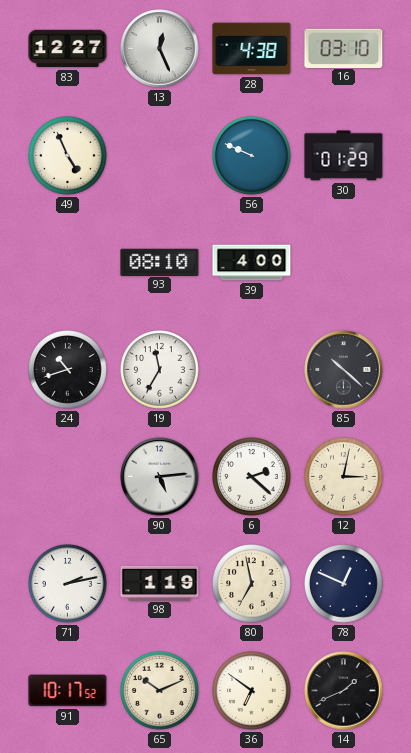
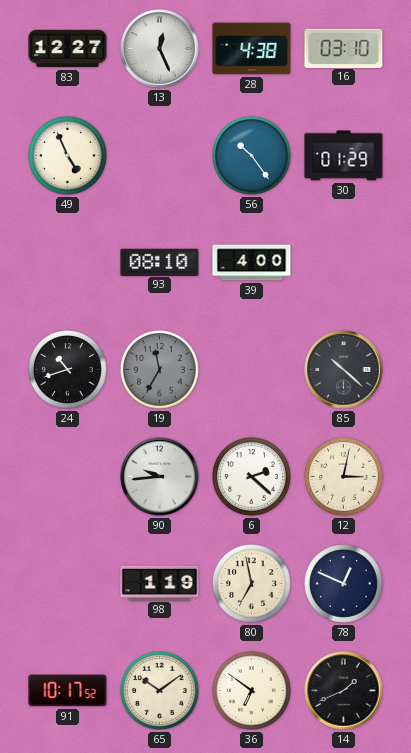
56: 9:49 -> 10:24
19 dial: white -> grey
90: 5:14 -> 9:44
71: 2:13 -> none
65: 10:11 -> 10:09
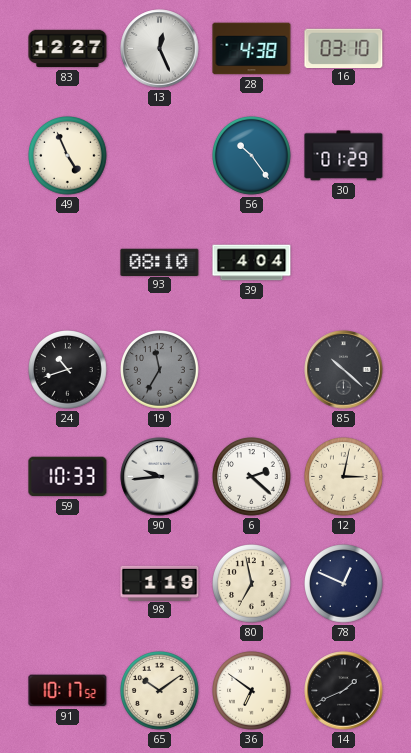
39: 4:00 -> 4:04
59: none -> 10:33
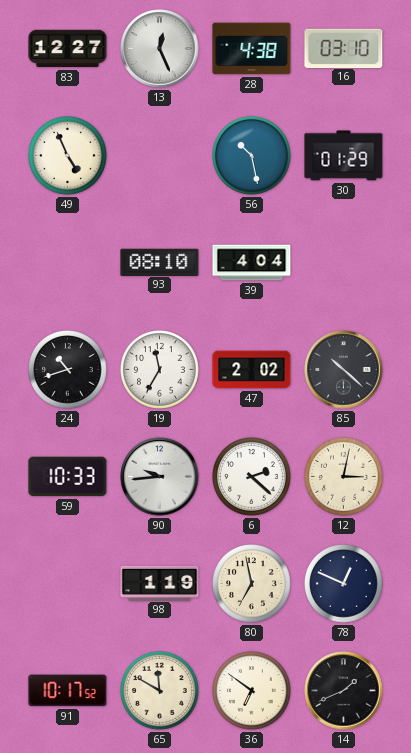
56: 10:24 -> 10:28
19 dial: grey -> white
47: none -> 2:02
65: 10:09 -> 11:50
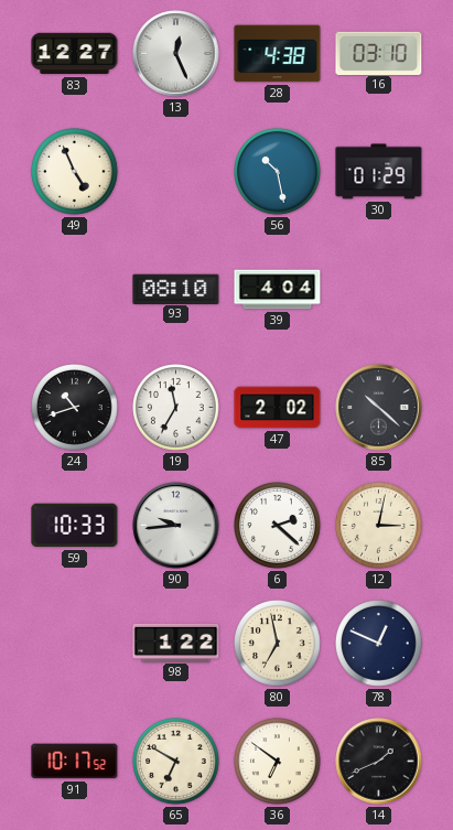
98: 1:19 -> 1:22
65: 11:50 -> 6:50
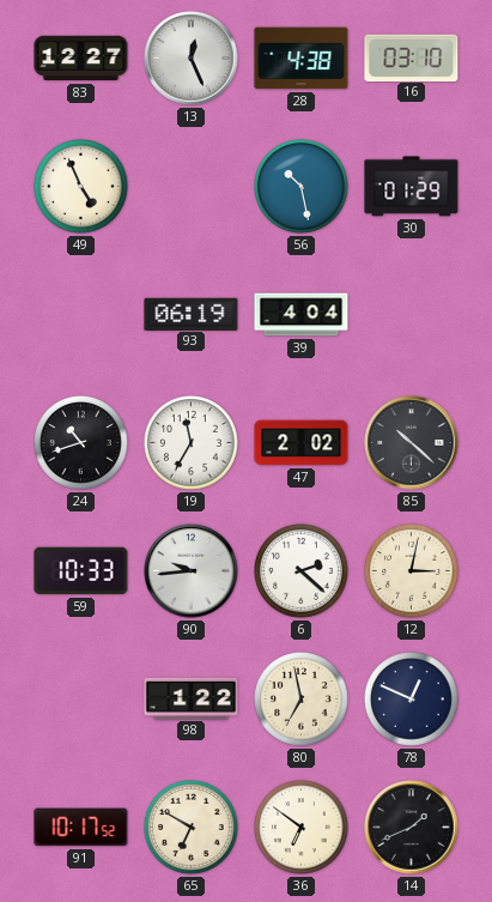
93: 08:10 -> 06:19
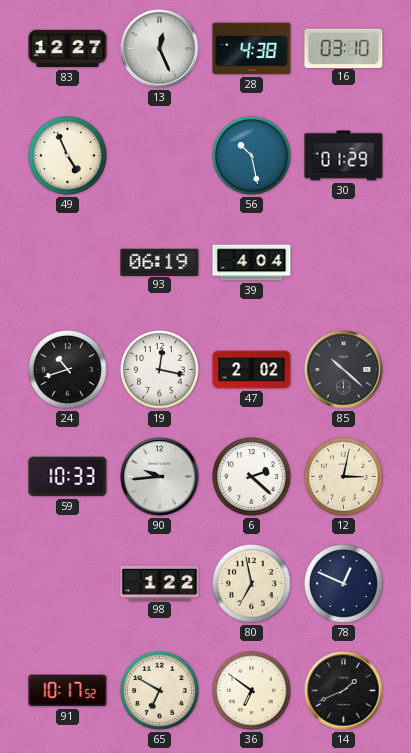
19: 11:35 -> 12:17
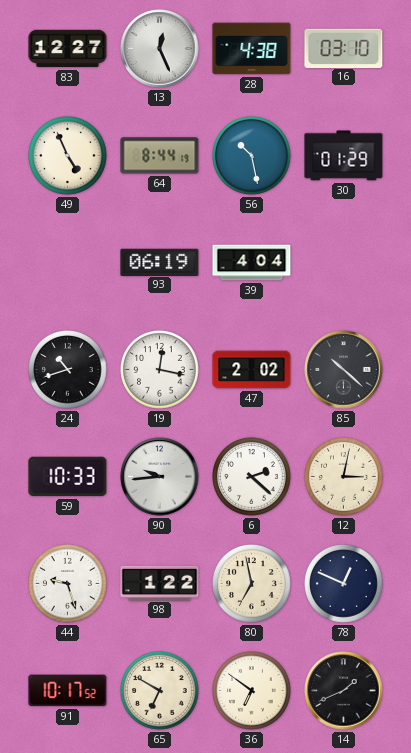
64: none -> 8:44
44: none -> 9:27
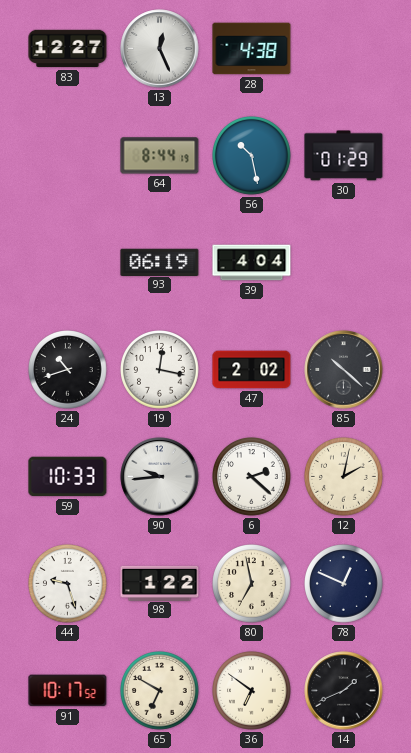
16: 03:10 -> none
49: 4:56 -> none
12: 3:02 -> 2:02
